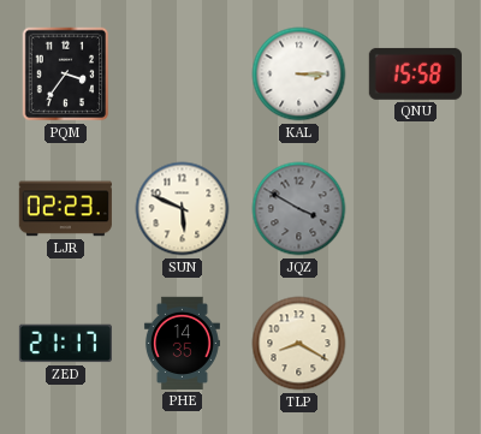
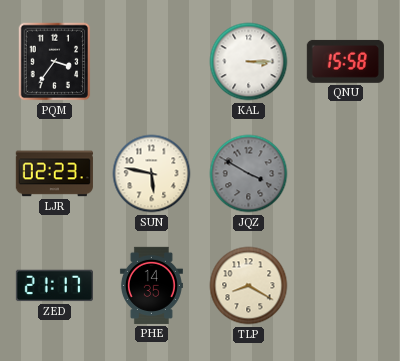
SUN: 5:49 -> 5:47
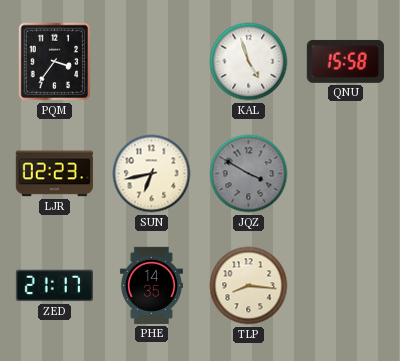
KAL: 3:15 -> 4:57
SUN: 5:47 -> 6:43
TLP: 8:20 -> 8:16
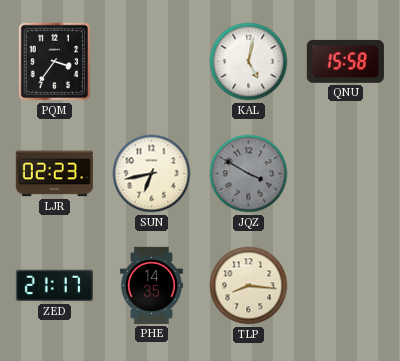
KAL: 4:57 -> 5:02
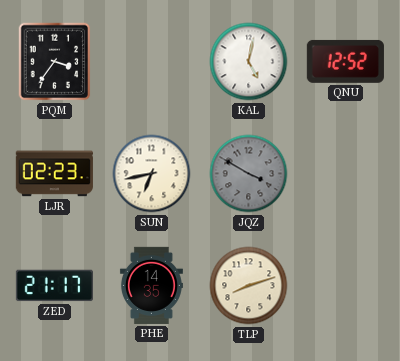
QNU: 15:58 -> 12:52
TLP: 8:16 -> 8:12
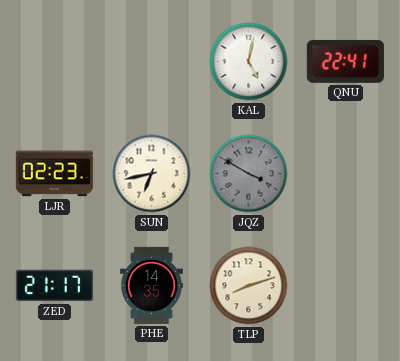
PQM: 3:36 -> none
QNU: 12:52 -> 22:41
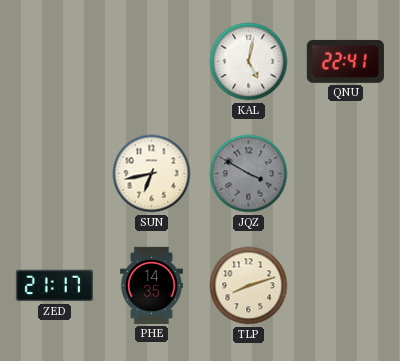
LJR: 02:23 -> none
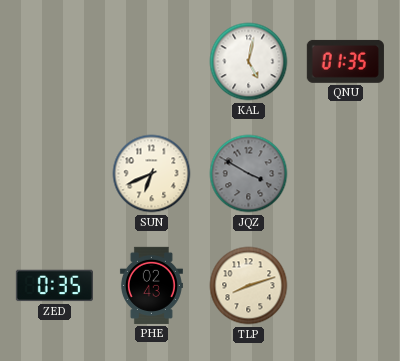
QNU: 22:41 -> 01:35
SUN: 6:43 -> 6:41
ZED: 21:17 -> 0:35
PHE: 14:35 -> 02:43
